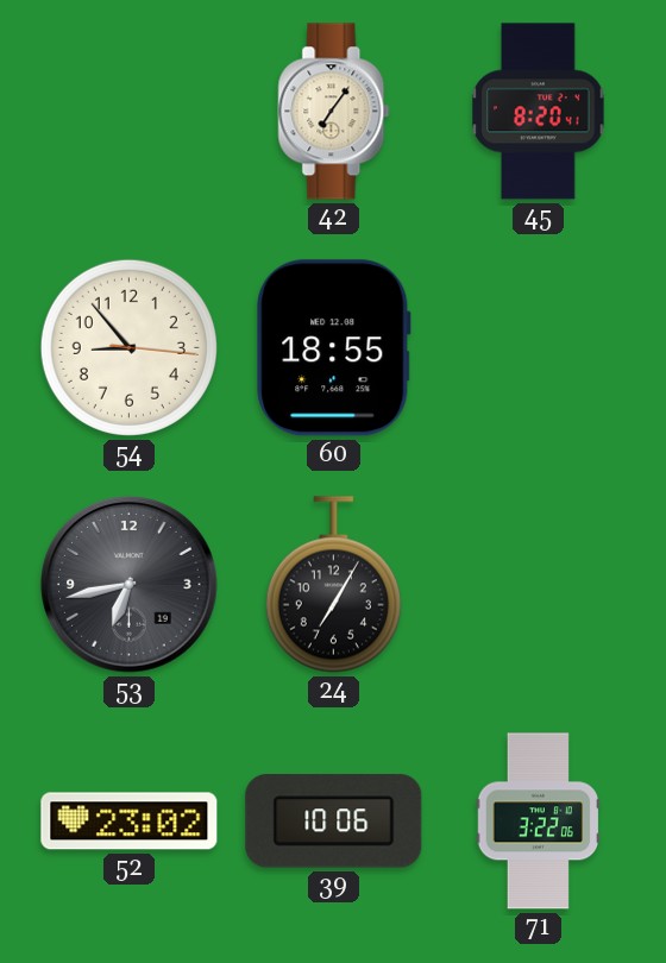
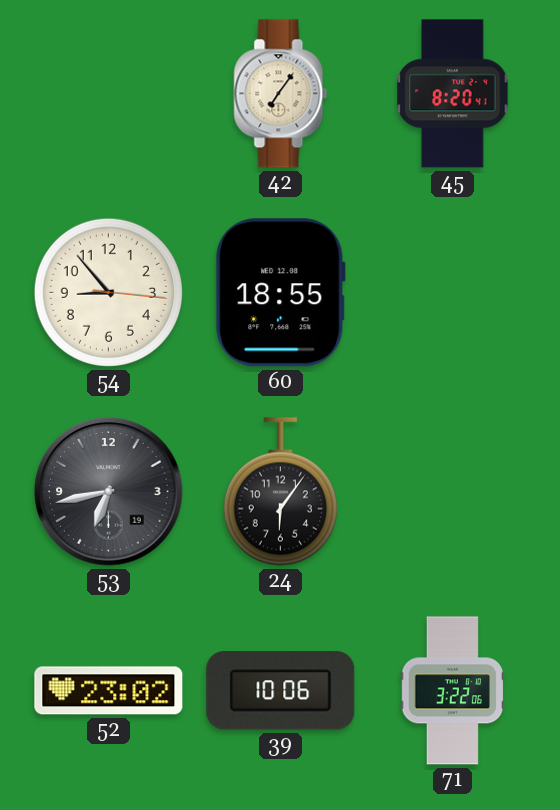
24: 7:05 -> 6:06
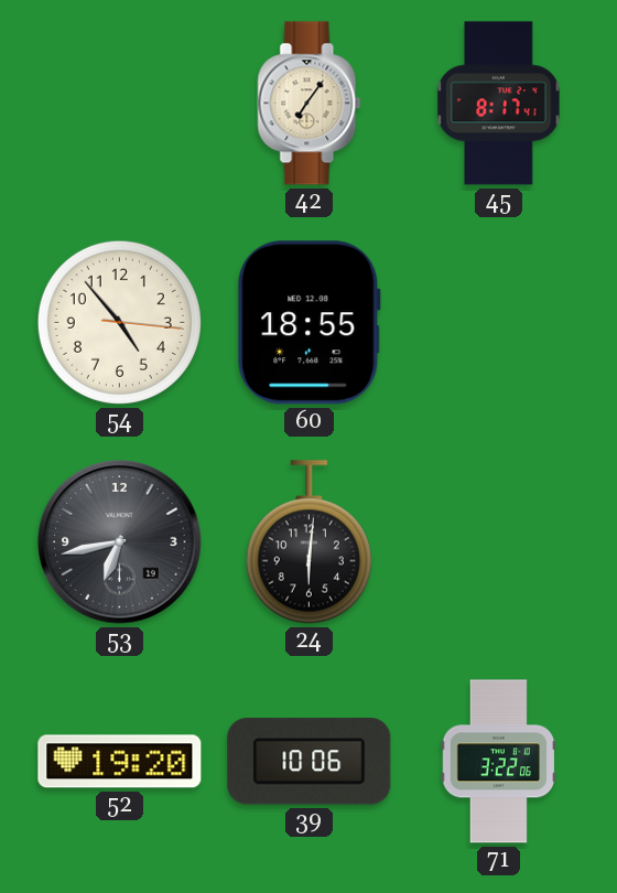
45: 8:20 -> 8:17
54: 8:53 -> 4:53
24: 6:06 -> 6:01
52: 23:02 -> 19:20
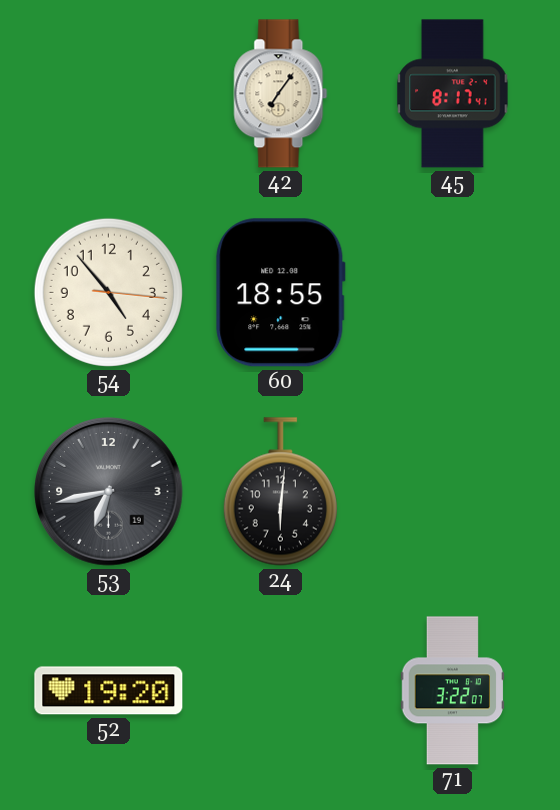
39: 10:06 -> none
71: 3:22:06 -> 3:22:07
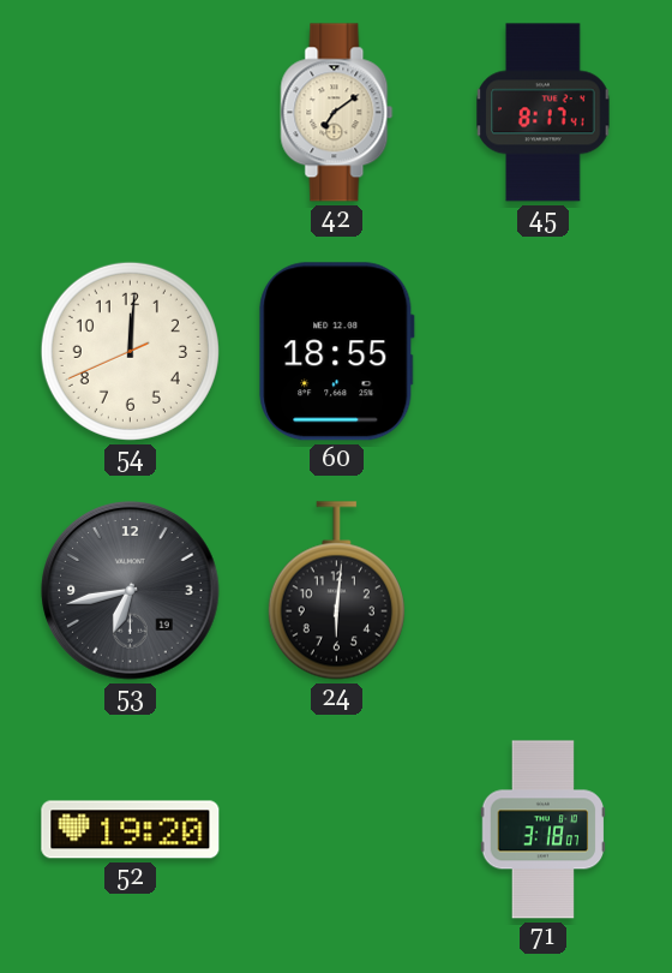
42: 7:06 -> 7:09
54: 4:53 -> 12:00
71: 3:22 -> 3:18
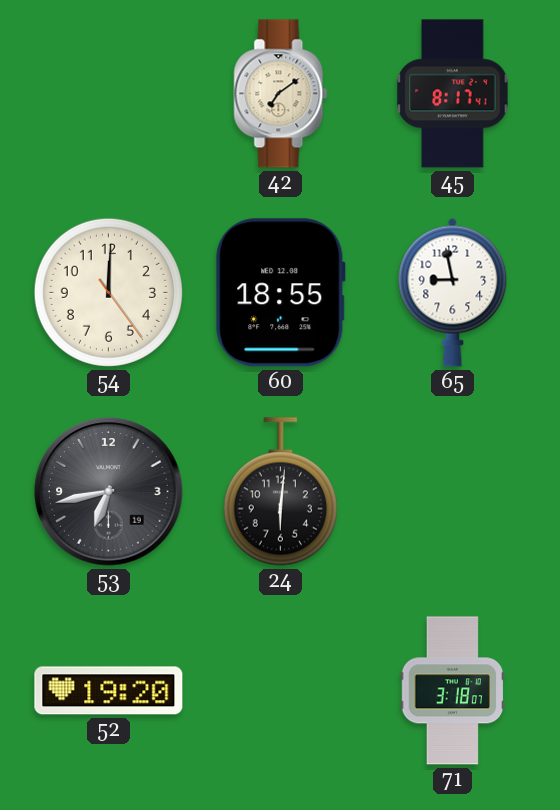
54: 12:00:41 -> 12:00:24
65: none -> 8:58
